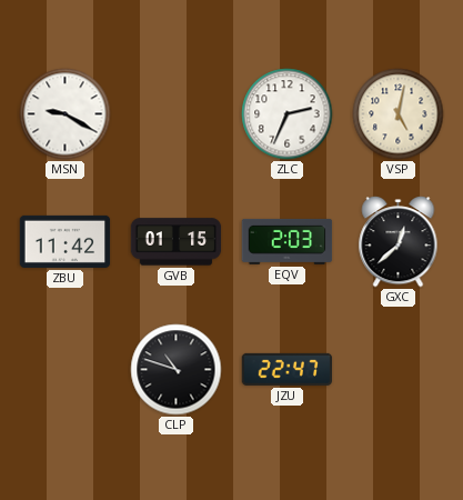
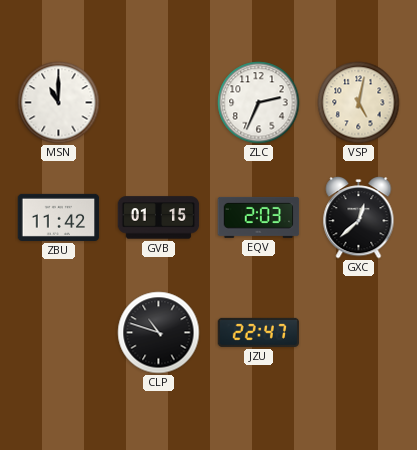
MSN: 9:20 -> 11:00
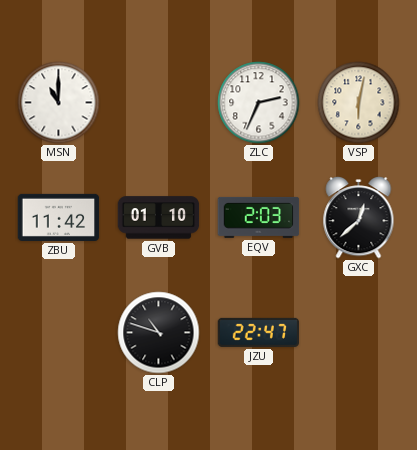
VSP: 5:02 -> 6:02
GVB: 01:15 -> 01:10
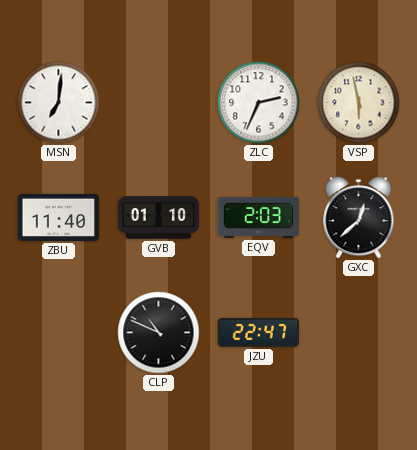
MSN: 11:00 -> 7:01
VSP: 6:02 -> 5:58
ZBU: 11:42 -> 11:40
CLP: 10:48 -> 10:49
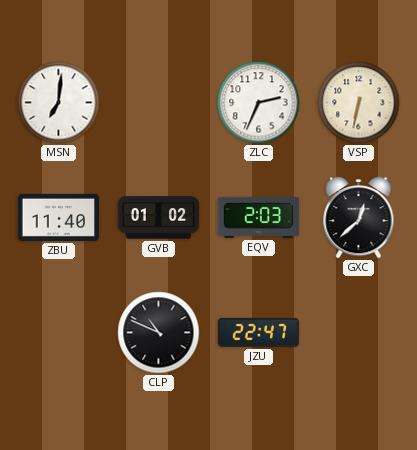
VSP: 5:58 -> 6:32
GVB: 01:10 -> 01:02
